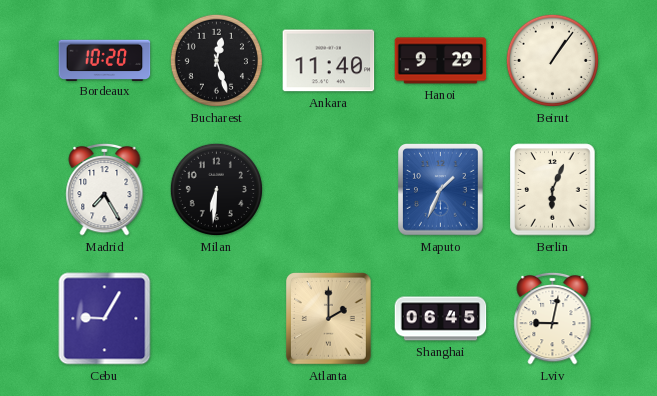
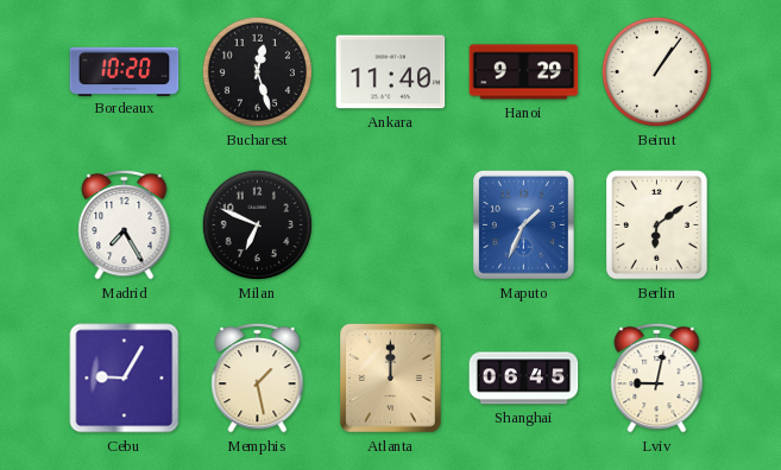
Milan: 6:31 -> 6:49
Berlin: 6:04 -> 6:09
Memphis: none -> 1:28
Atlanta: 2:00 -> 12:00
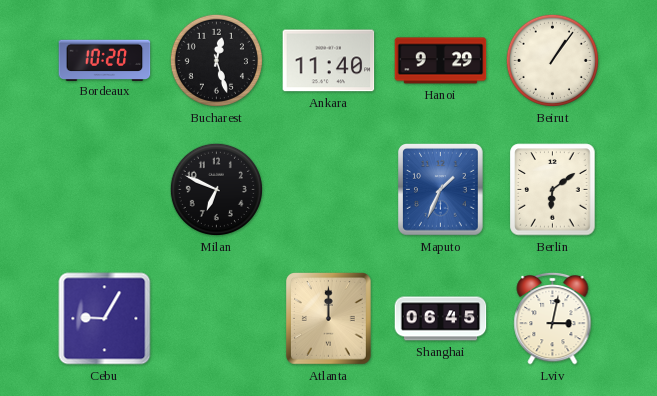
Madrid: 7:25 -> none
Memphis: 1:28 -> none
Lviv: 9:02 -> 3:02
